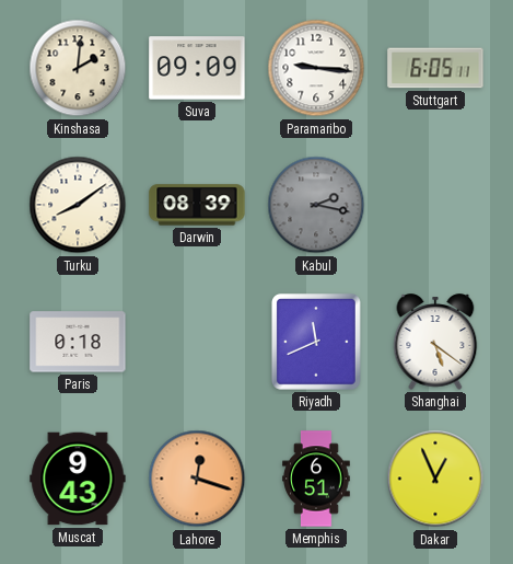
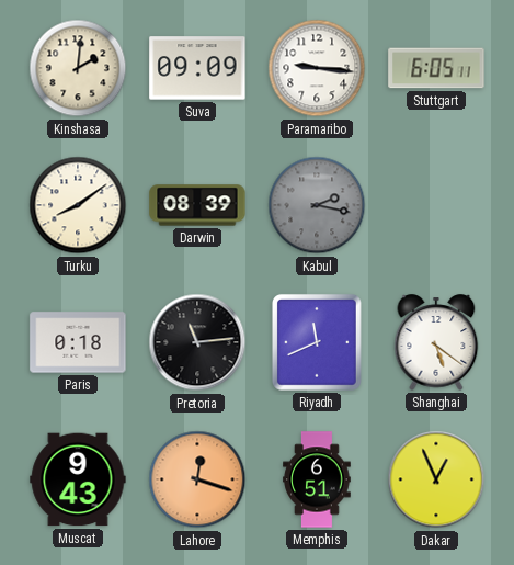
Pretoria: none -> 11:14
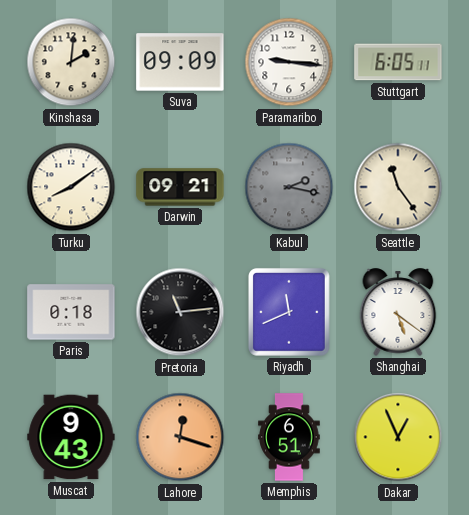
Darwin: 08:39 -> 09:21
Seattle: none -> 11:24
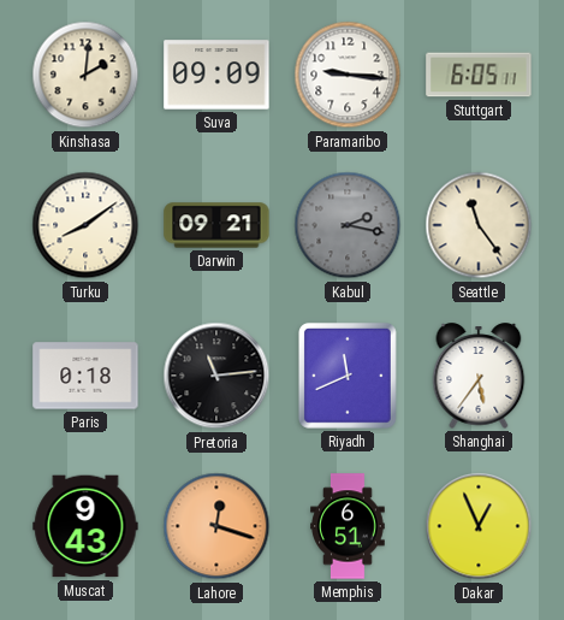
Shanghai: 5:21 -> 5:36
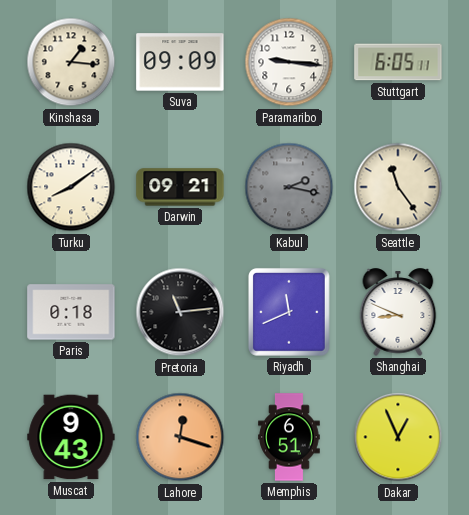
Kinshasa: 2:01 -> 1:16
Shanghai: 5:36 -> 8:49
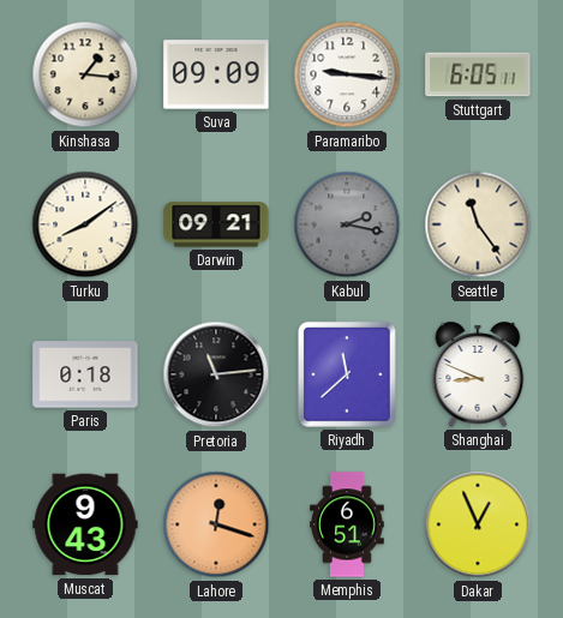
Riyadh: 11:41 -> 11:38
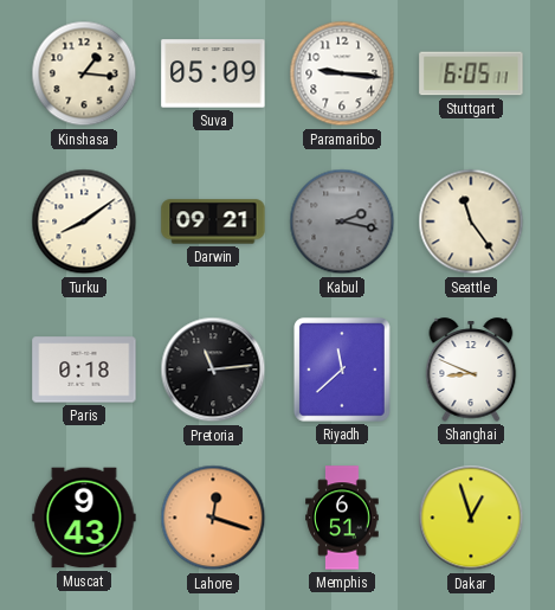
Suva: 09:09 -> 05:09
Dakar: 12:56 -> 12:57
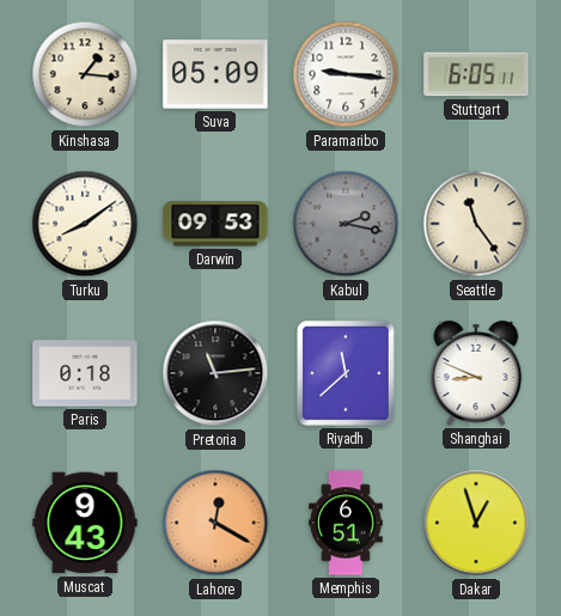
Darwin: 09:21 -> 09:53
Lahore: 12:18 -> 12:20
